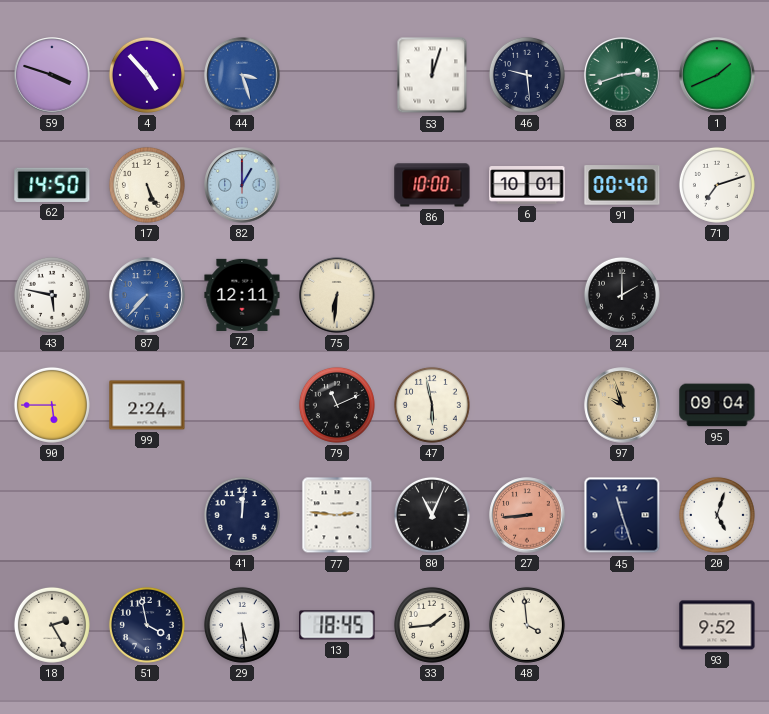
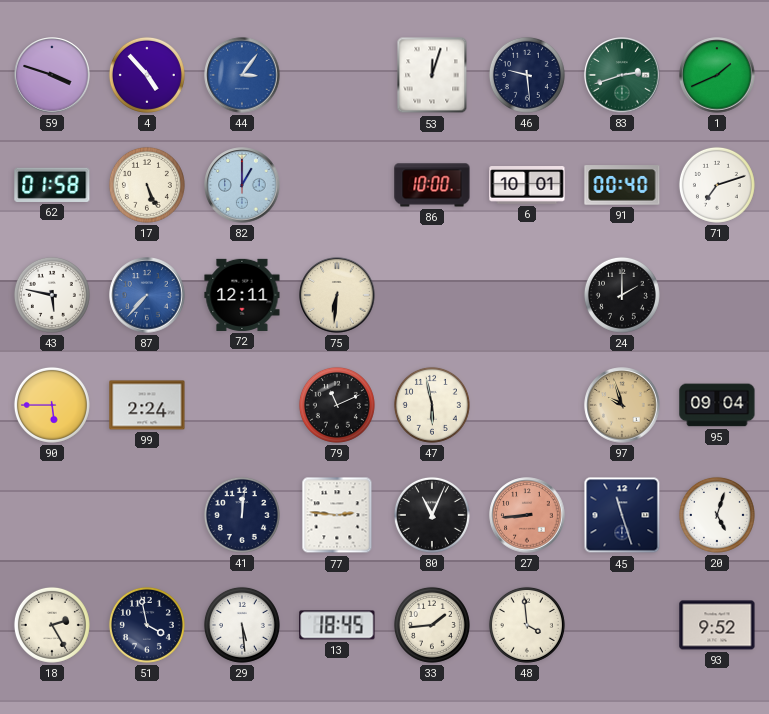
44: 3:27 -> 3:06
62: 14:50 -> 01:58
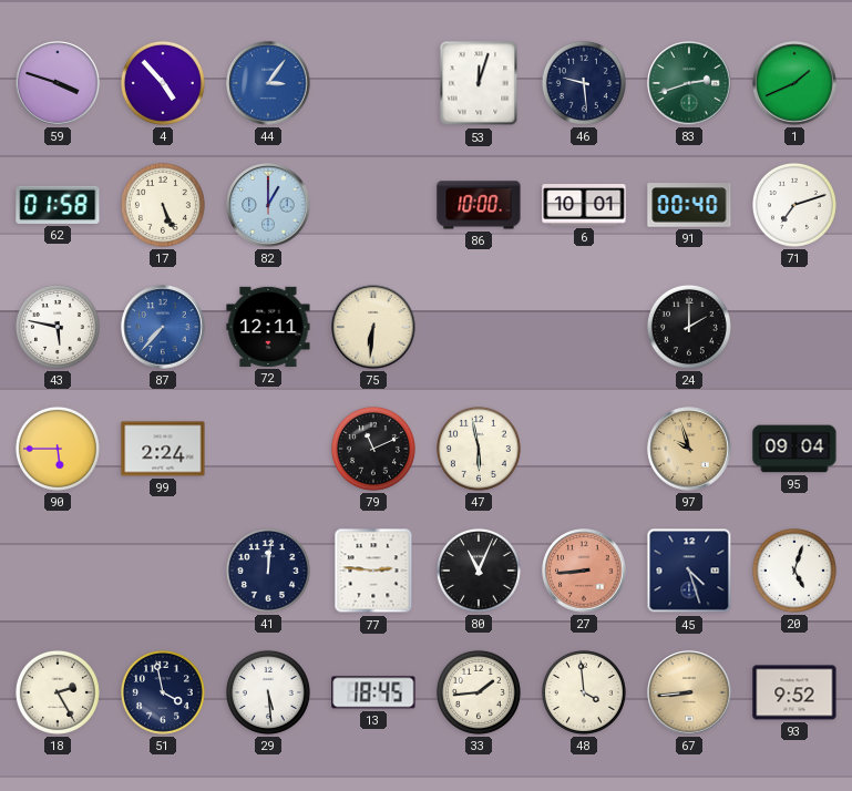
45: 11:27 -> 4:27
67: none -> 8:44
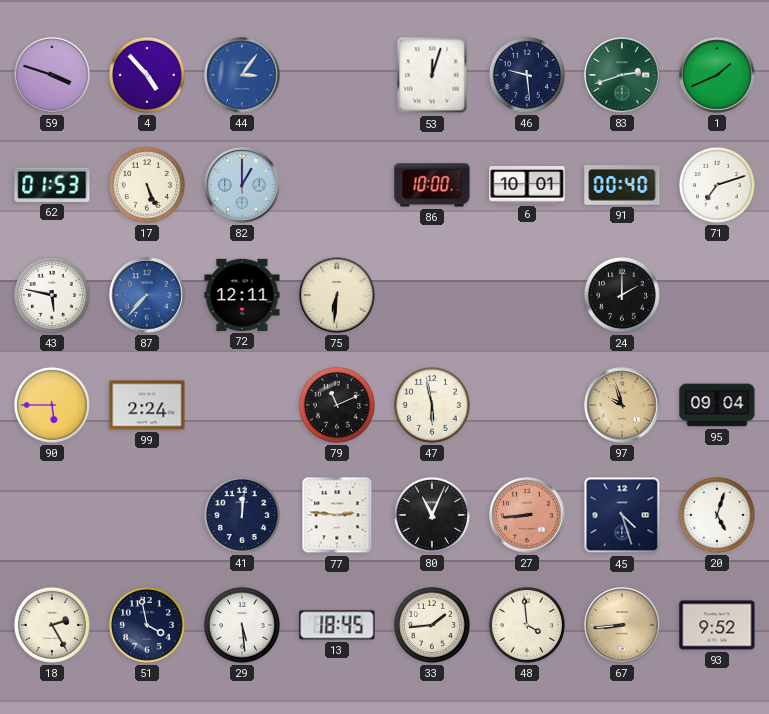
62: 01:58 -> 01:53
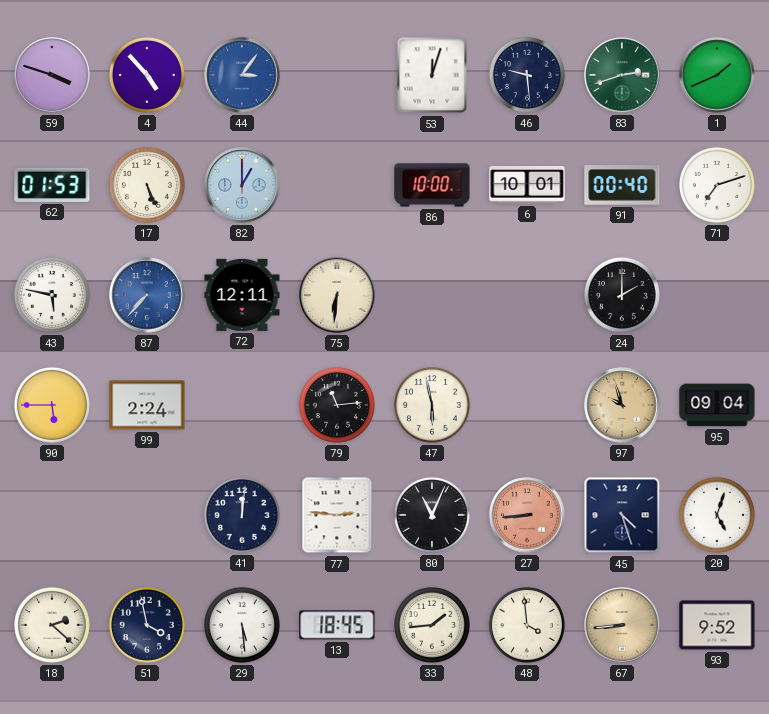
79: 11:11 -> 11:14
18: 2:25 -> 2:22
